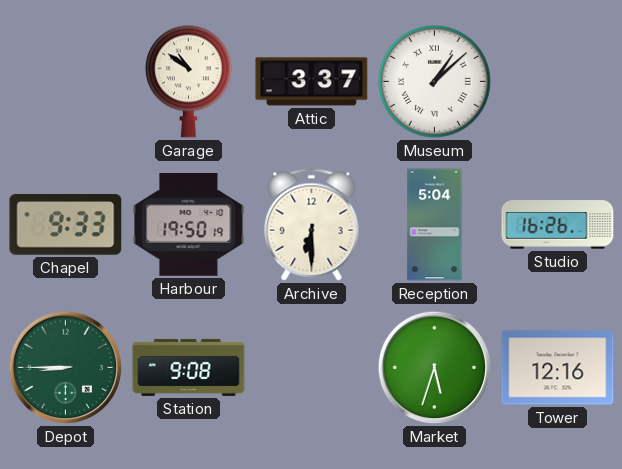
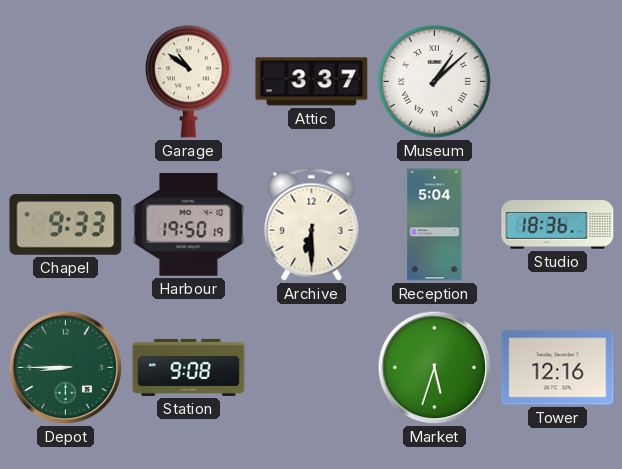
Studio: 16:26 -> 18:36
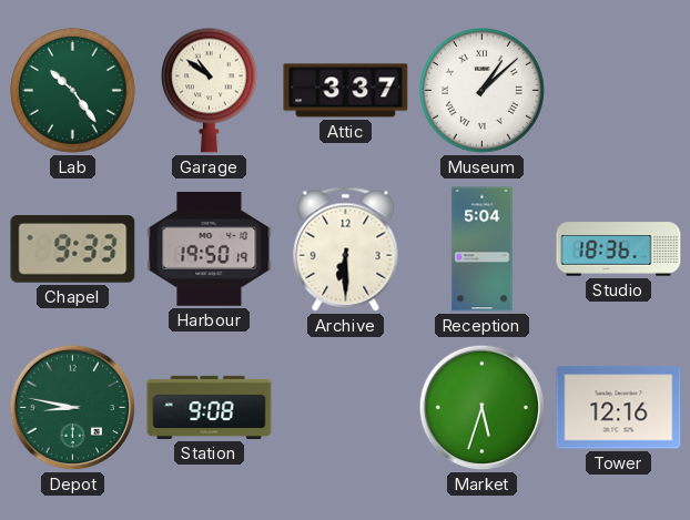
Lab: none -> 10:24
Depot: 8:45 -> 8:47
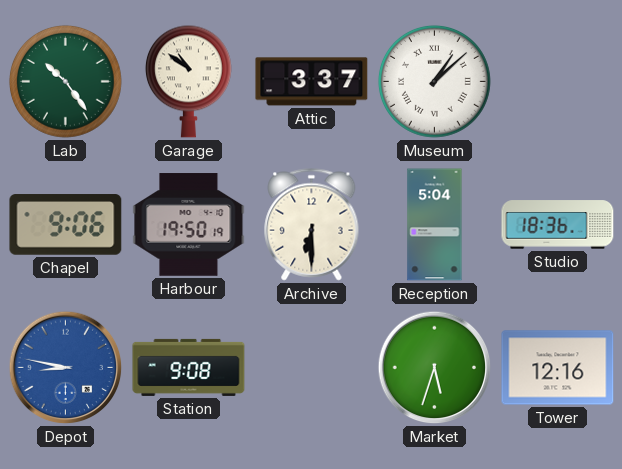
Chapel: 9:33 -> 9:06
Depot dial: green -> blue
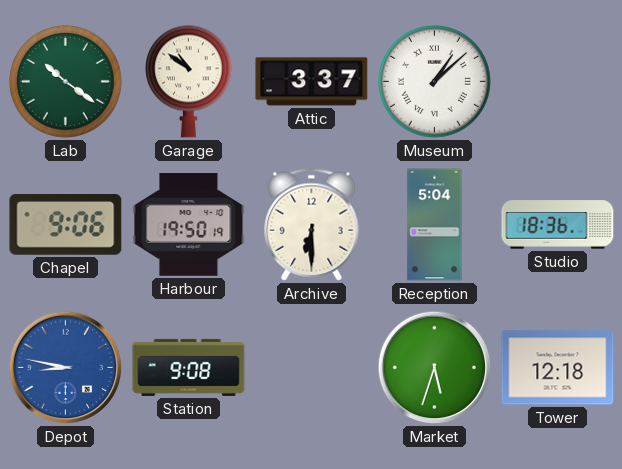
Lab: 10:24 -> 10:21
Tower: 12:16 -> 12:18
